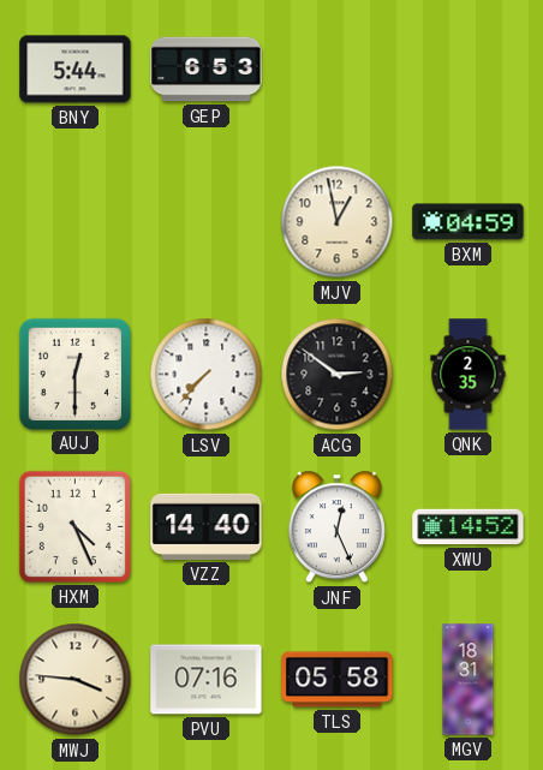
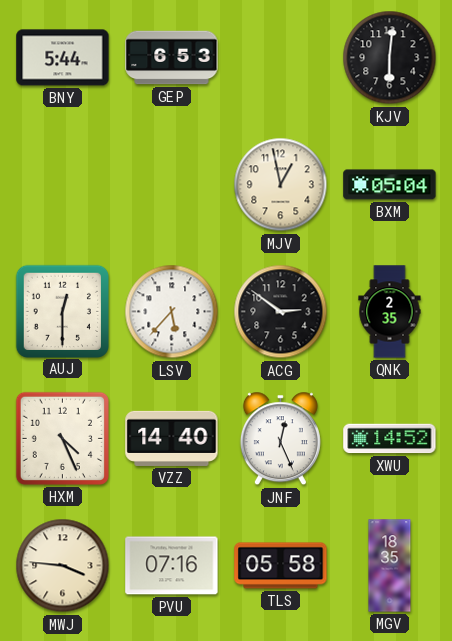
KJV: none -> 6:01
BXM: 04:59 -> 05:04
LSV: 7:37 -> 5:37
MGV: 18:31 -> 18:35
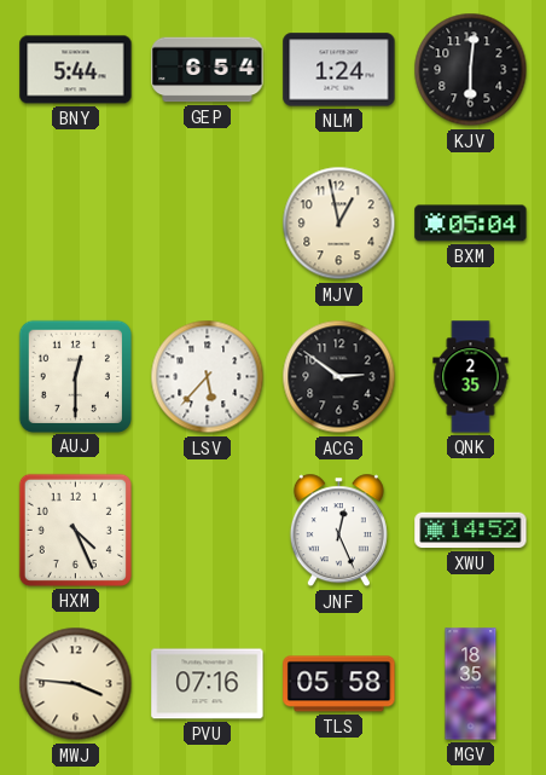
GEP: 6:53 -> 6:54
NLM: none -> 1:24
VZZ: 14:40 -> none
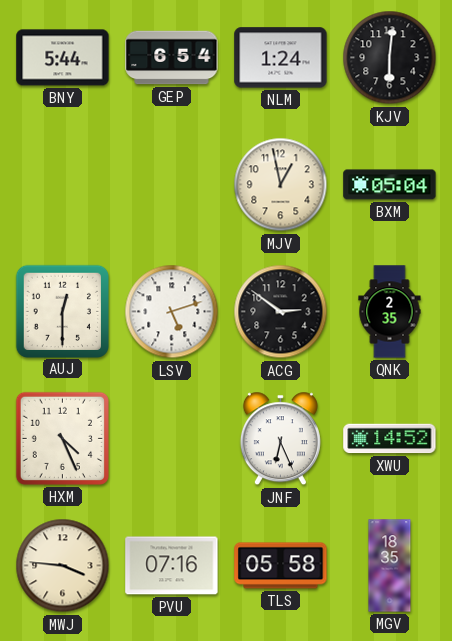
LSV: 5:37 -> 5:12
JNF: 12:26 -> 6:26
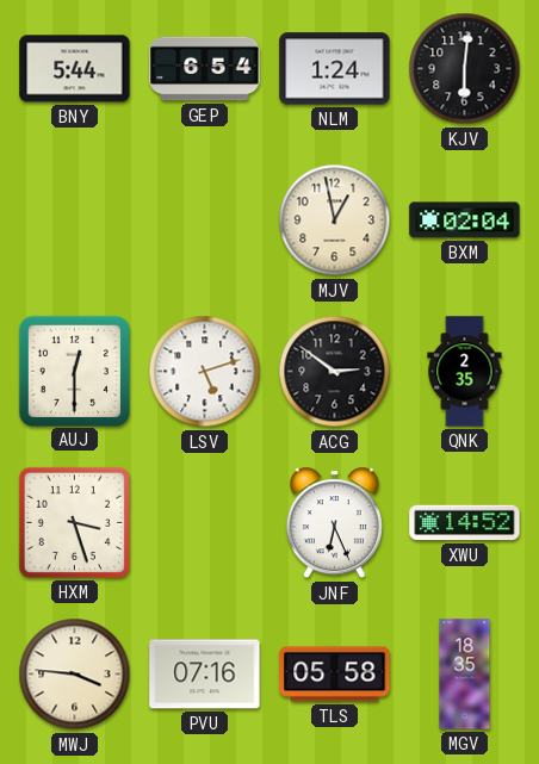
BXM: 05:04 -> 02:04
HXM: 4:26 -> 3:27
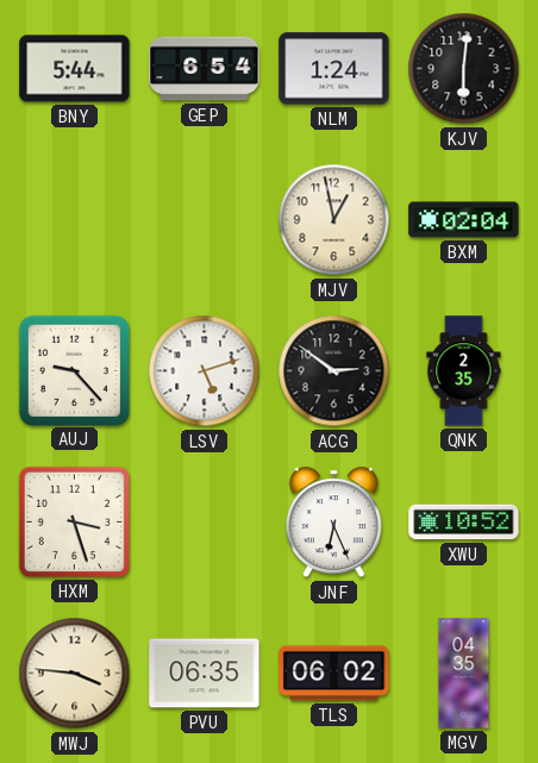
AUJ: 12:30 -> 9:23
XWU: 14:52 -> 10:52
PVU: 07:16 -> 06:35
TLS: 05:58 -> 06:02
MGV: 18:35 -> 04:35
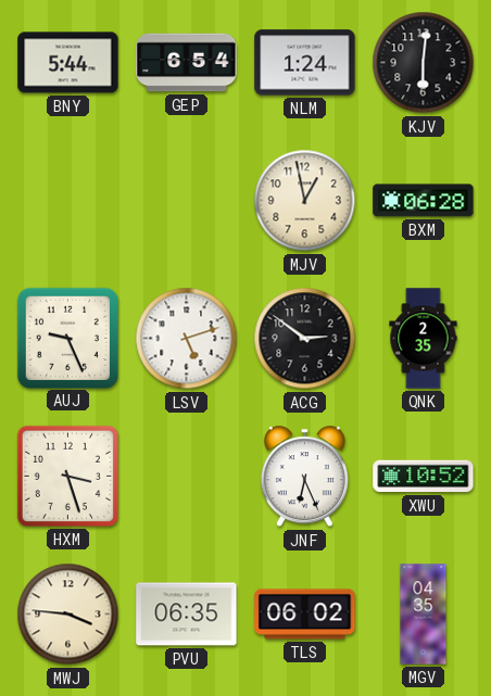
BXM: 02:04 -> 06:28
AUJ: 9:23 -> 9:26
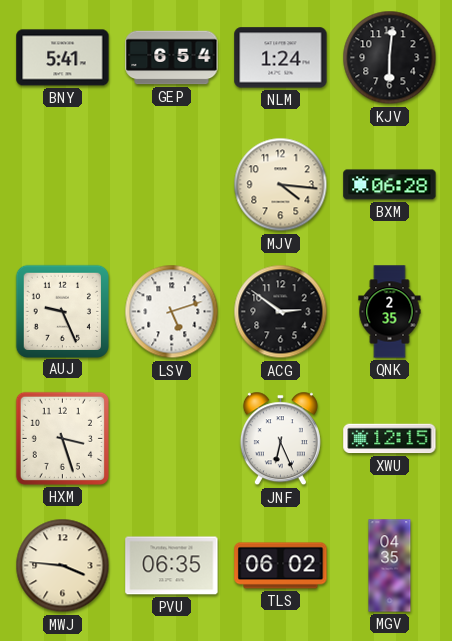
BNY: 5:44 -> 5:41
MJV: 12:58 -> 4:16
XWU: 10:52 -> 12:15
